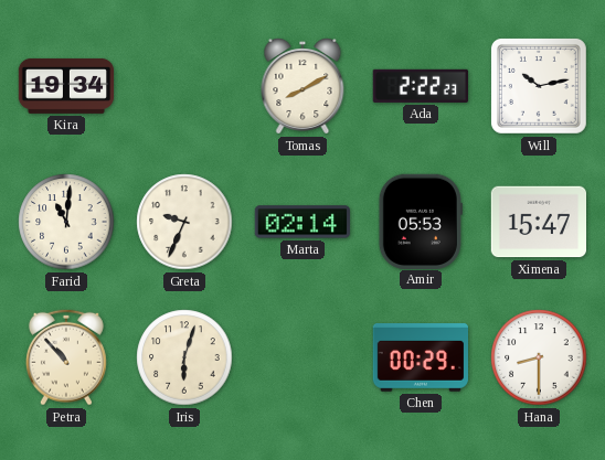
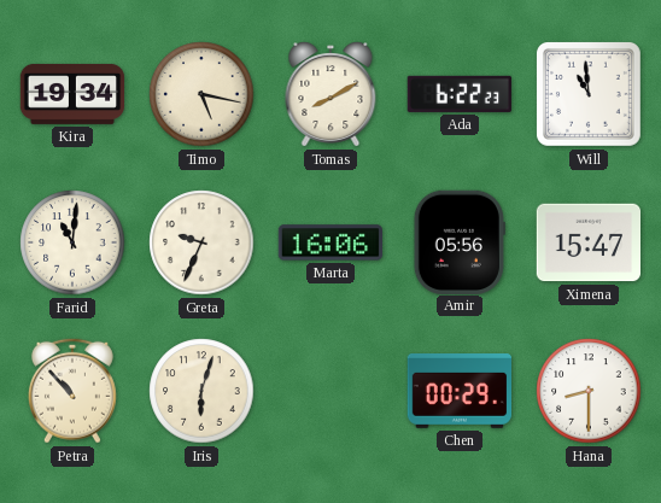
Timo: none -> 5:17
Ada: 2:22 -> 6:22
Will: 10:13 -> 10:59
Marta: 02:14 -> 16:06
Amir: 05:53 -> 05:56
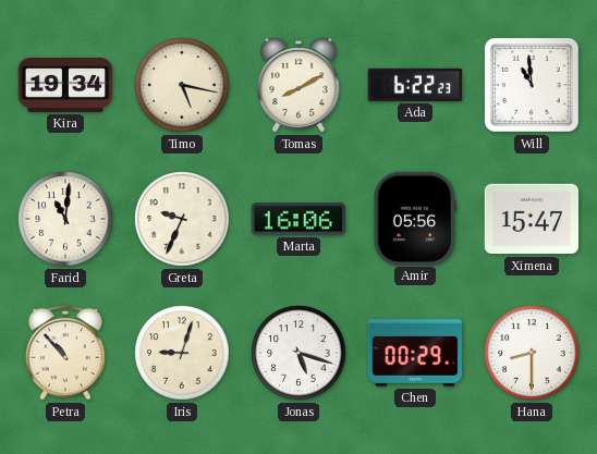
Iris: 6:03 -> 9:03
Jonas: none -> 5:18
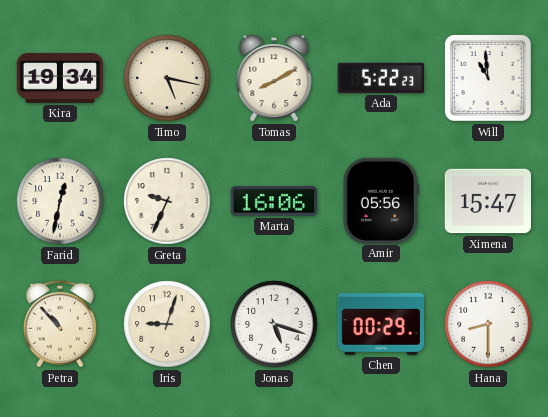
Ada: 6:22 -> 5:22
Farid: 11:01 -> 12:32
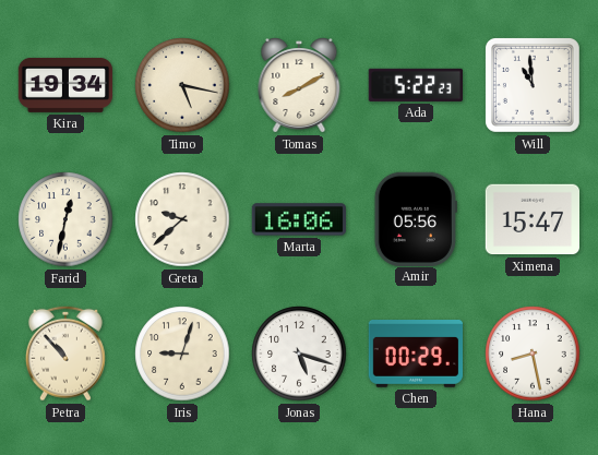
Greta: 9:34 -> 9:38
Hana: 8:30 -> 8:28
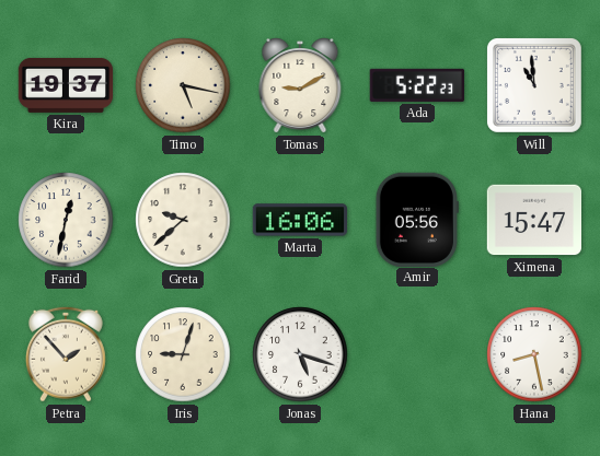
Kira: 19:34 -> 19:37
Tomas: 8:10 -> 9:10
Petra: 10:53 -> 1:53
Chen: 00:29 -> none
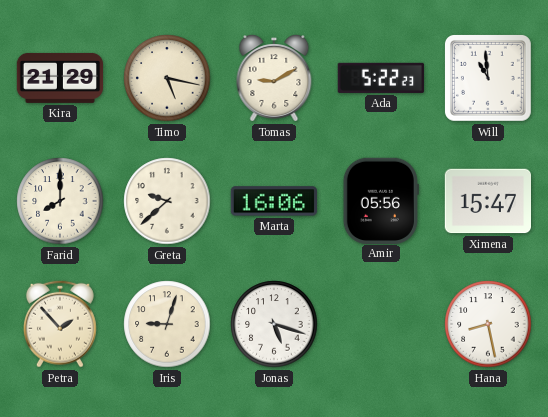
Kira: 19:37 -> 21:29
Farid: 12:32 -> 8:00
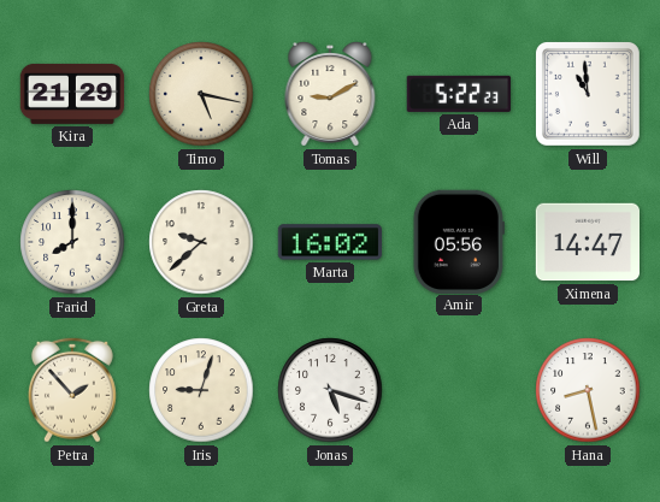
Marta: 16:06 -> 16:02
Ximena: 15:47 -> 14:47
